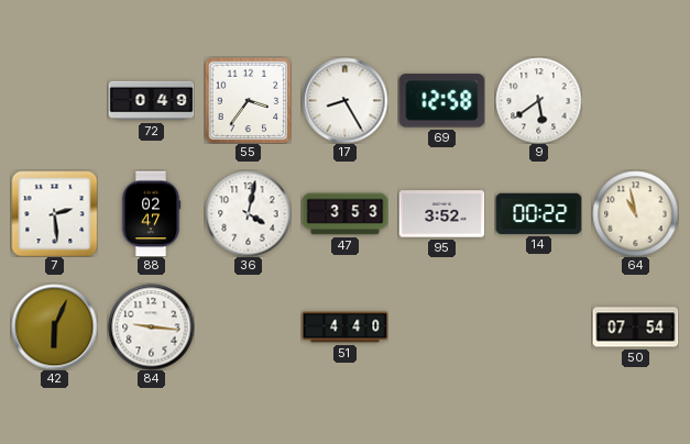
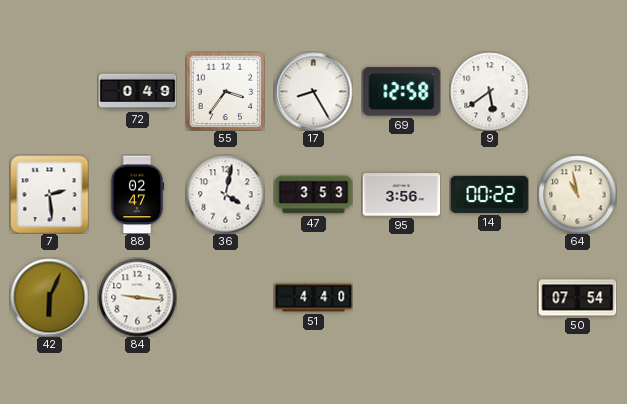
95: 3:52 -> 3:56
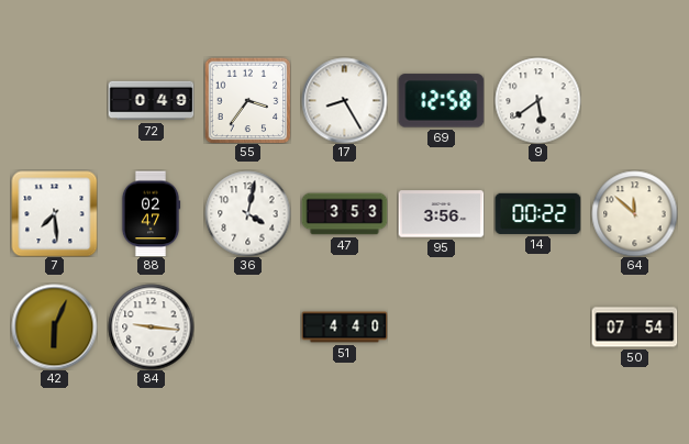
7: 2:29 -> 7:29
64: 10:58 -> 11:52
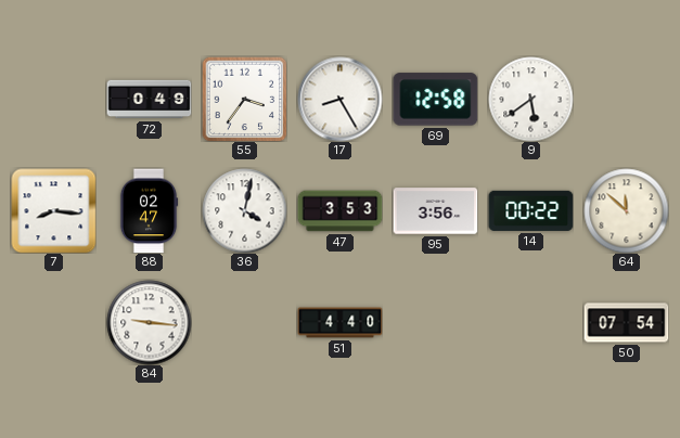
7: 7:29 -> 8:16
42: 6:04 -> none
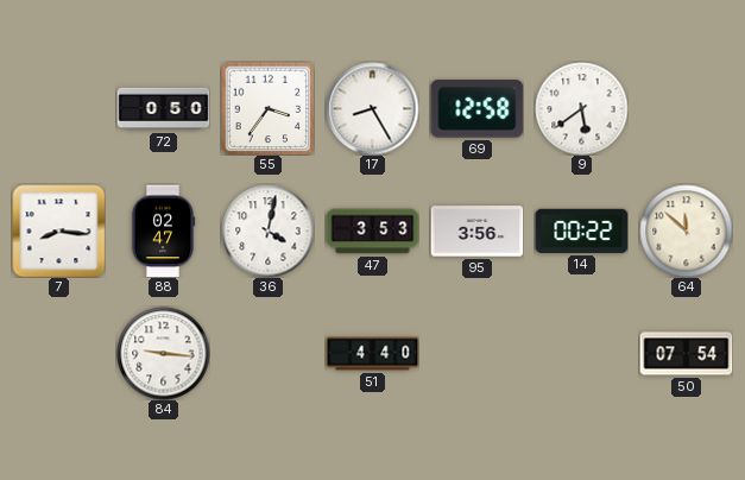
72: 0:49 -> 0:50
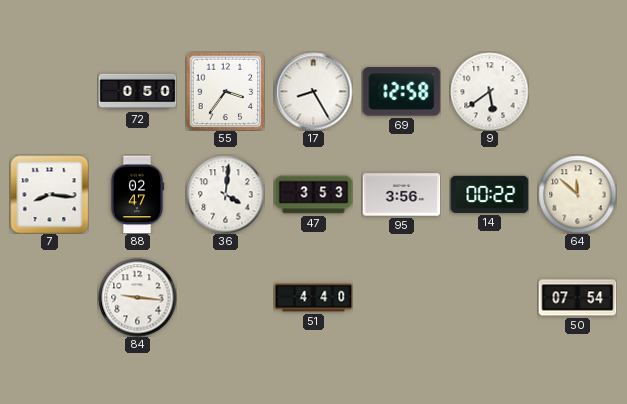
36: 4:02 -> 4:01
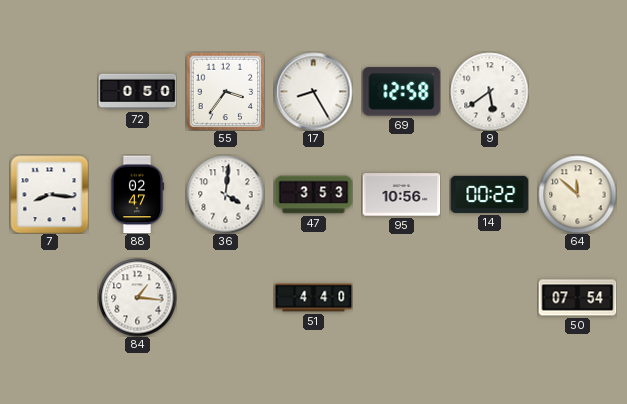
95: 3:56 -> 10:56
84: 9:16 -> 1:16
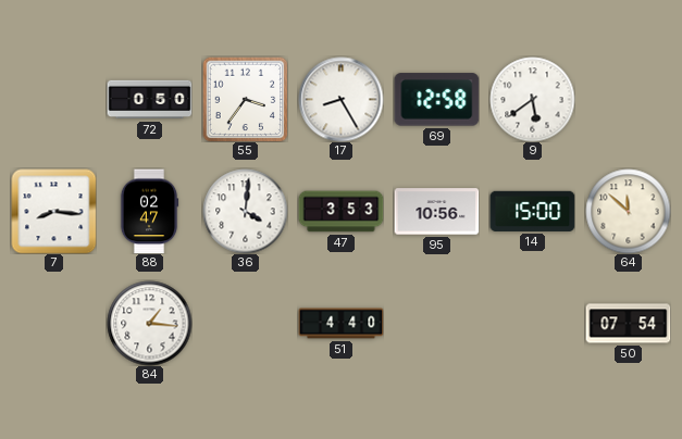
14: 00:22 -> 15:00
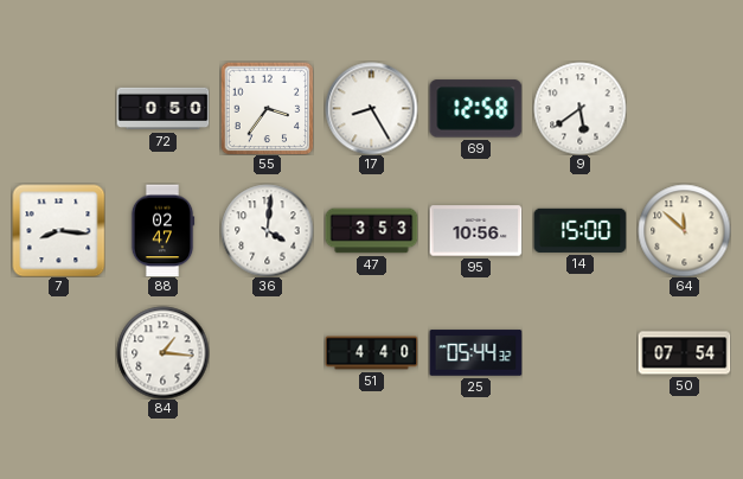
25: none -> 05:44
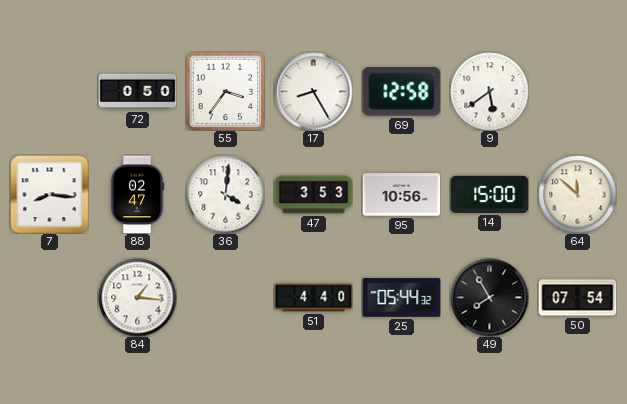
49: none -> 7:55
